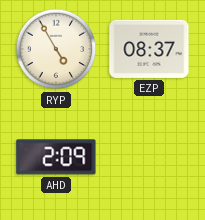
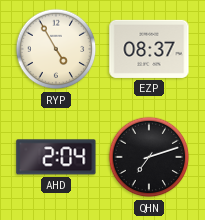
AHD: 2:09 -> 2:04
QHN: none -> 7:12
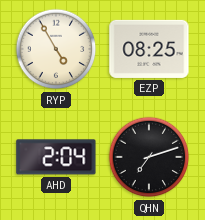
EZP: 08:37 -> 08:25
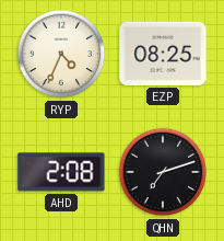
RYP: 4:55 -> 4:34
AHD: 2:04 -> 2:08
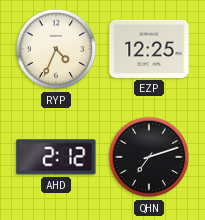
EZP: 08:25 -> 12:25
AHD: 2:08 -> 2:12
